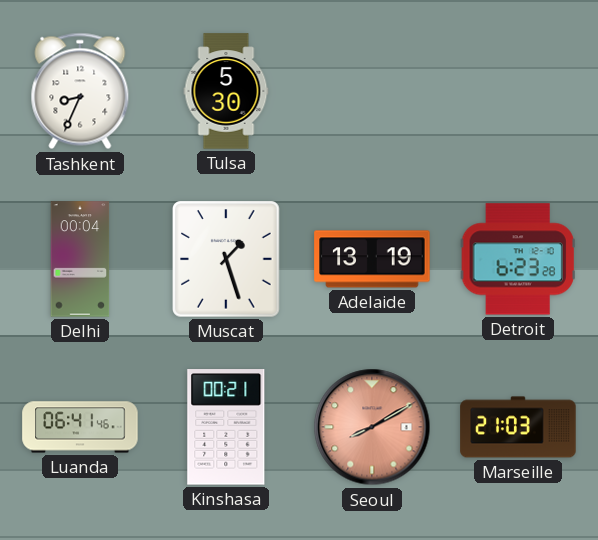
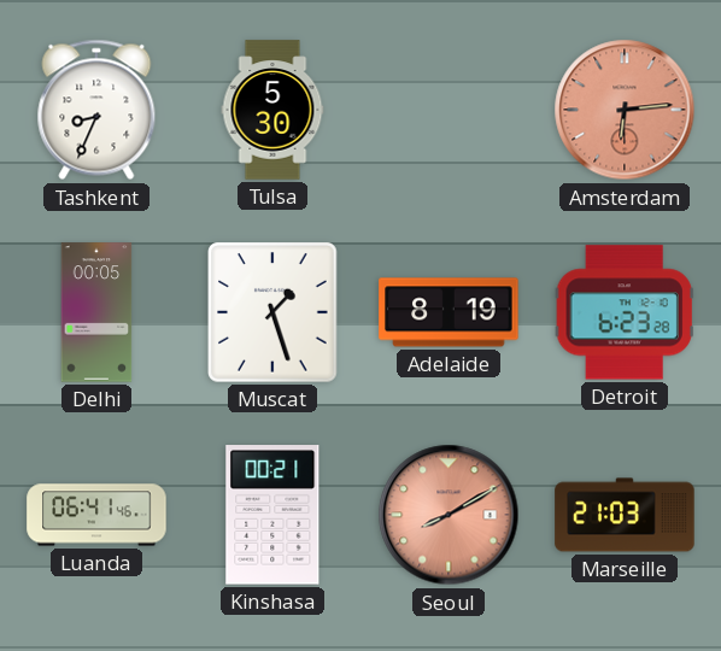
Amsterdam: none -> 6:14
Delhi: 00:04 -> 00:05
Adelaide: 13:19 -> 8:19
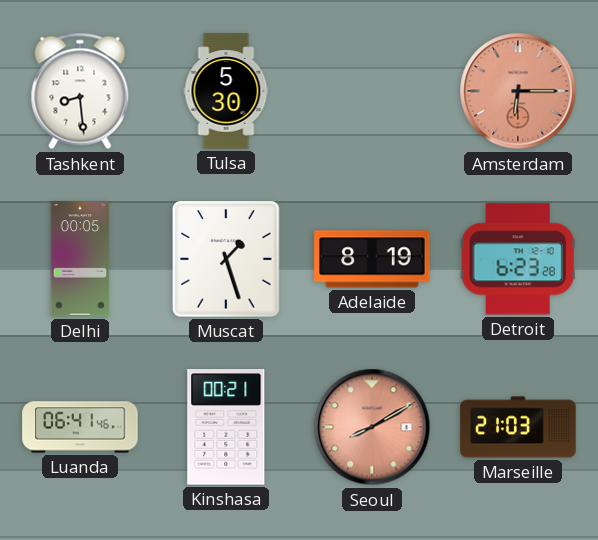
Tashkent: 8:34 -> 8:29
Amsterdam: 6:14 -> 6:15
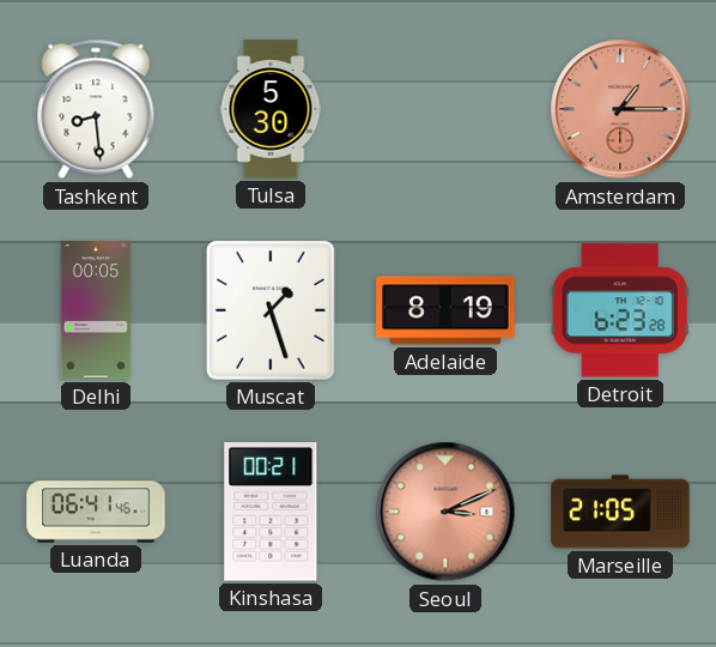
Amsterdam: 6:15 -> 1:15
Seoul: 8:10 -> 3:11
Marseille: 21:03 -> 21:05
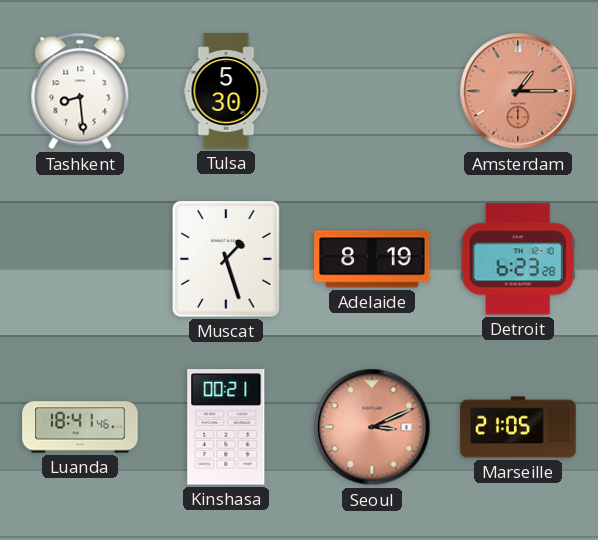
Delhi: 00:05 -> none
Luanda: 06:41 -> 18:41
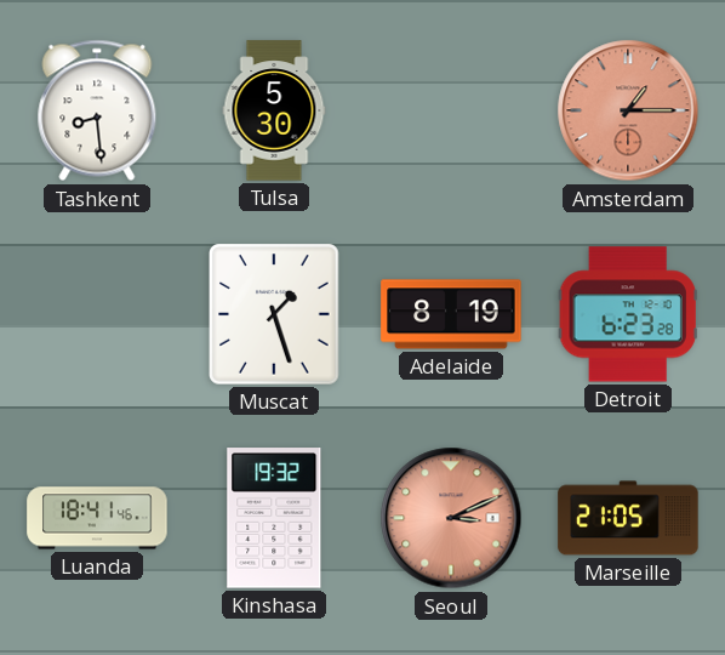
Kinshasa: 00:21 -> 19:32
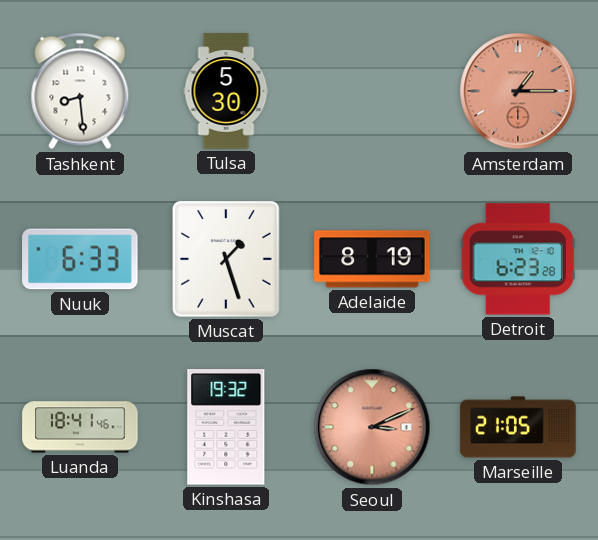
Nuuk: none -> 6:33
